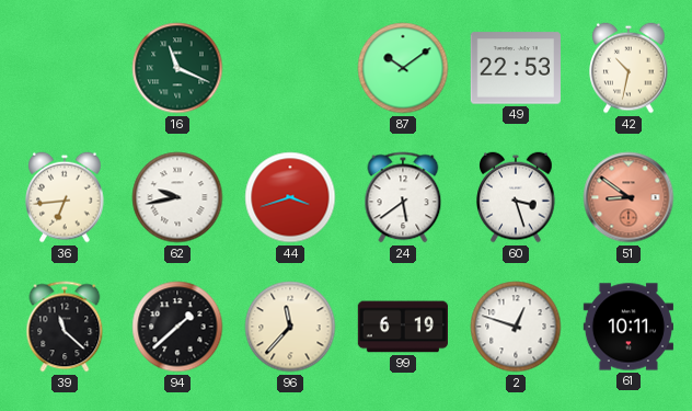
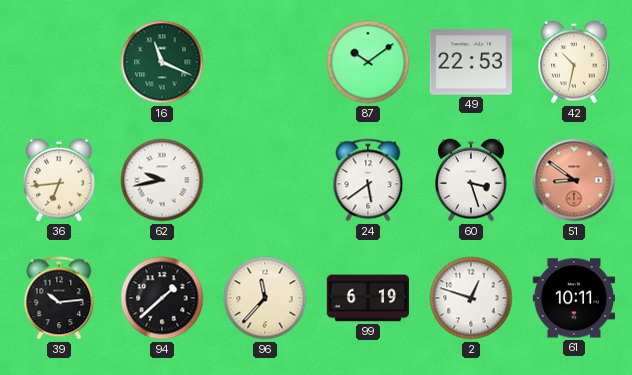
44: 3:42 -> none
39: 11:22 -> 10:14
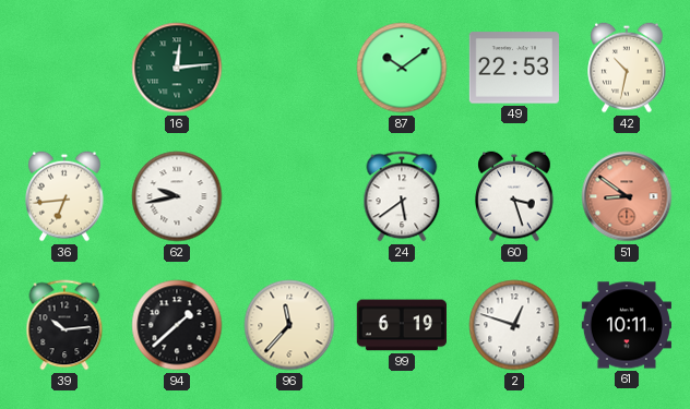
16: 11:19 -> 12:14
